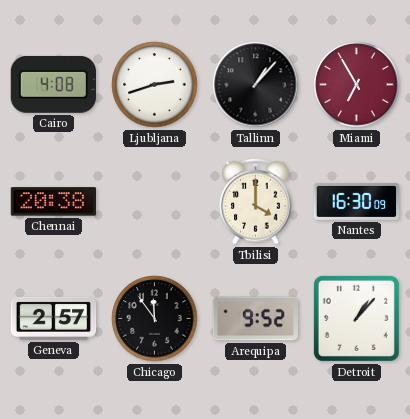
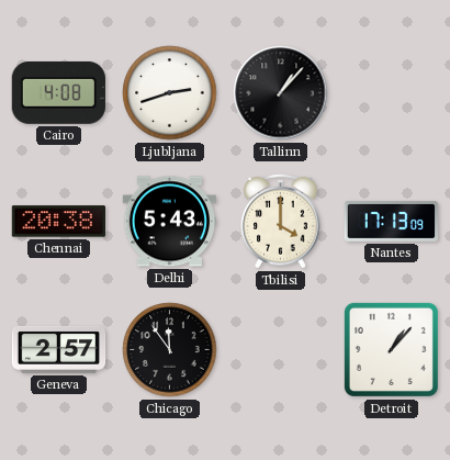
Miami: 6:55 -> none
Delhi: none -> 5:43
Nantes: 16:30 -> 17:13
Arequipa: 9:52 -> none
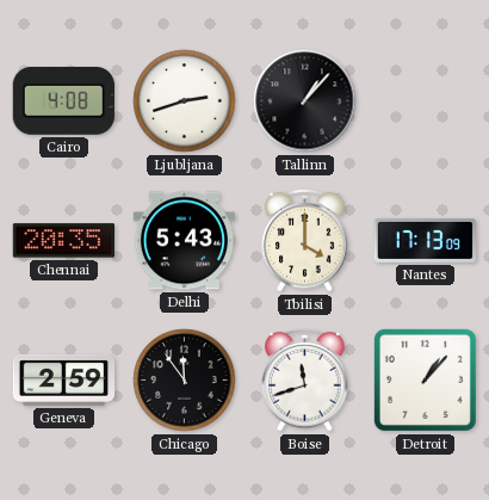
Chennai: 20:38 -> 20:35
Geneva: 2:57 -> 2:59
Boise: none -> 11:42
